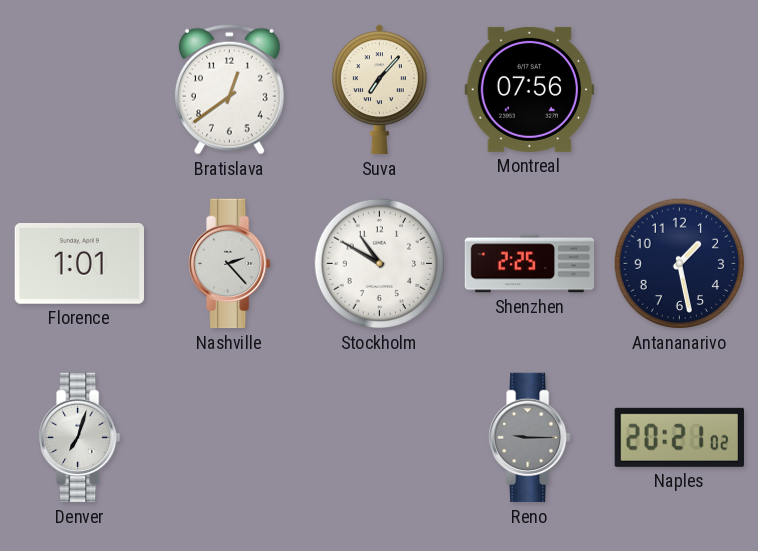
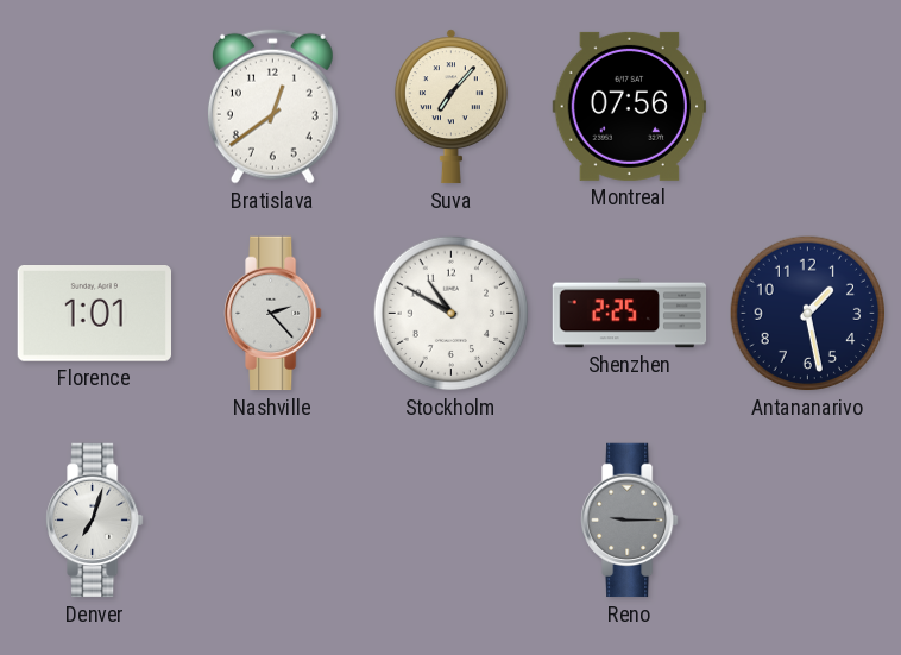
Naples: 20:21 -> none
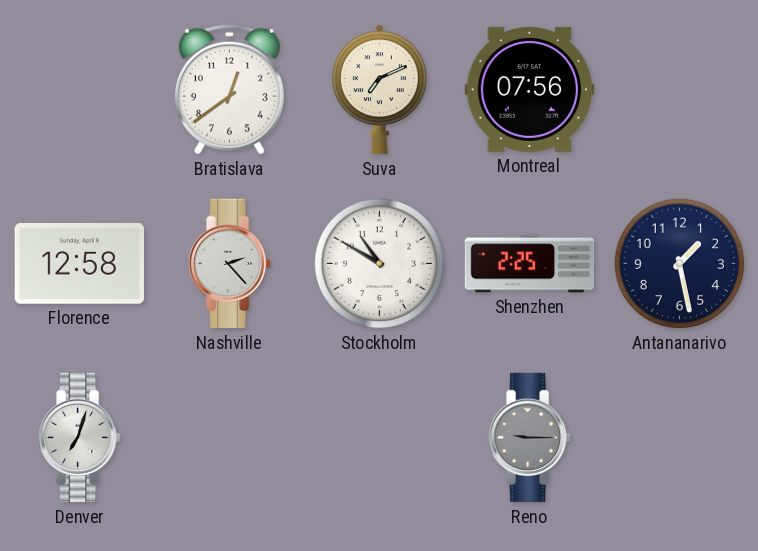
Suva: 7:07 -> 7:11
Florence: 1:01 -> 12:58
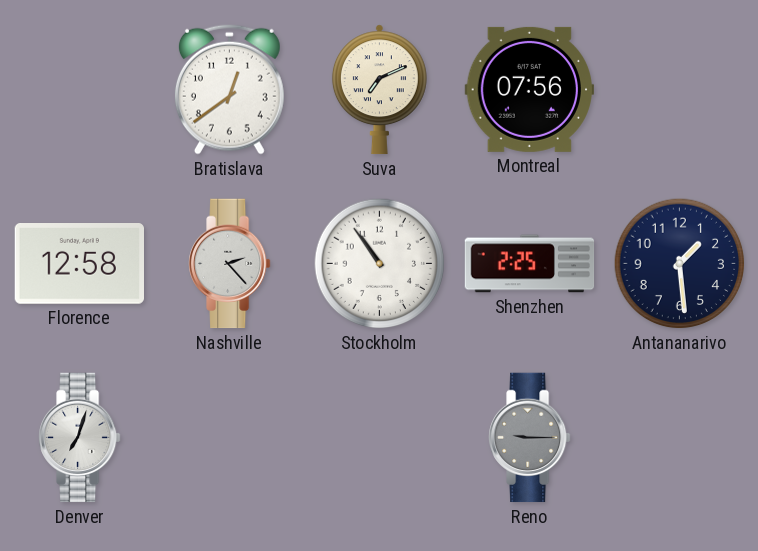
Stockholm: 10:50 -> 10:54
Antananarivo: 1:28 -> 1:29
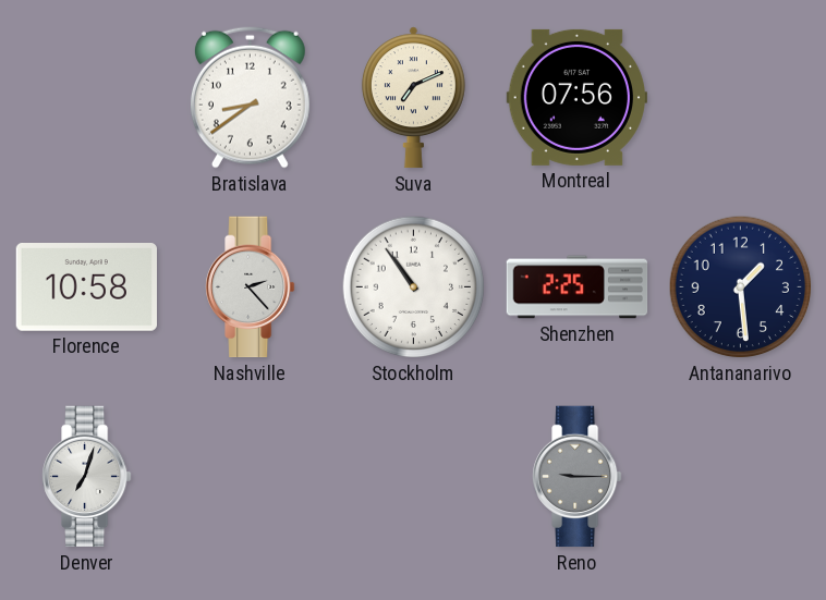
Bratislava: 12:39 -> 8:39
Florence: 12:58 -> 10:58
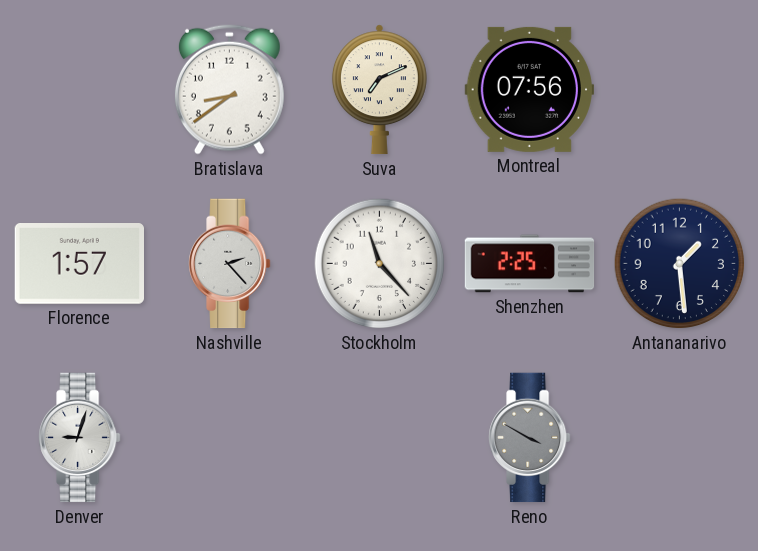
Florence: 10:58 -> 1:57
Stockholm: 10:54 -> 11:23
Denver: 7:03 -> 9:03
Reno: 9:15 -> 3:50
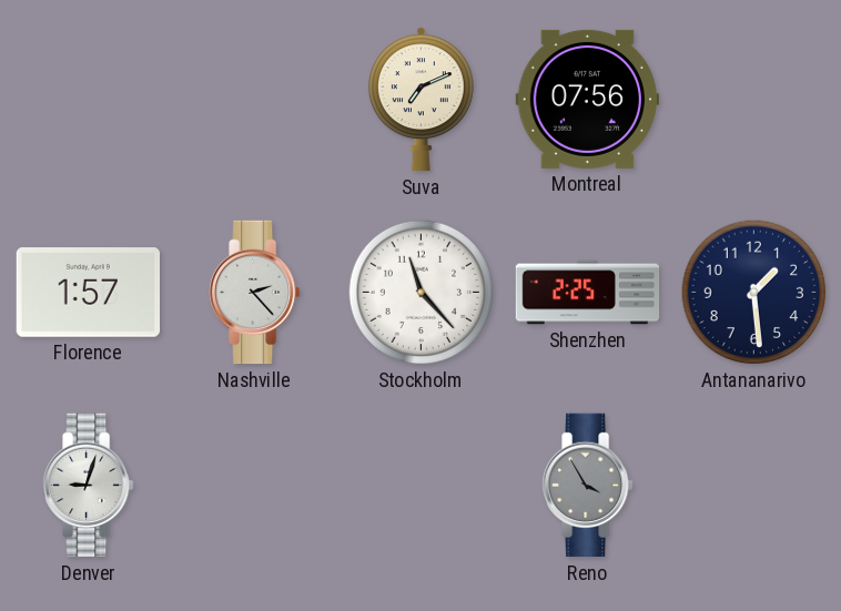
Bratislava: 8:39 -> none
Reno: 3:50 -> 3:55
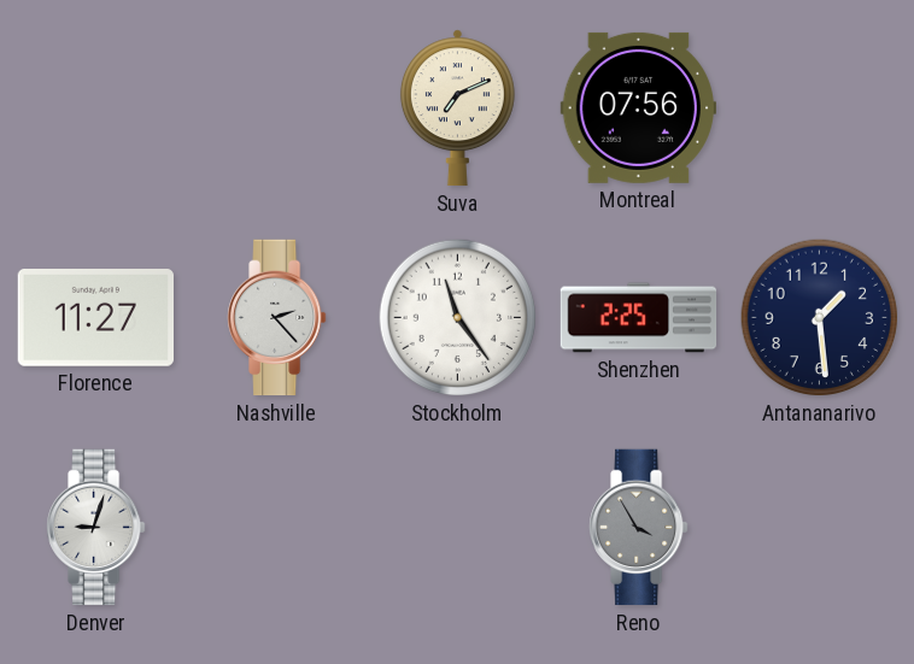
Florence: 1:57 -> 11:27
Stockholm: 11:23 -> 11:24
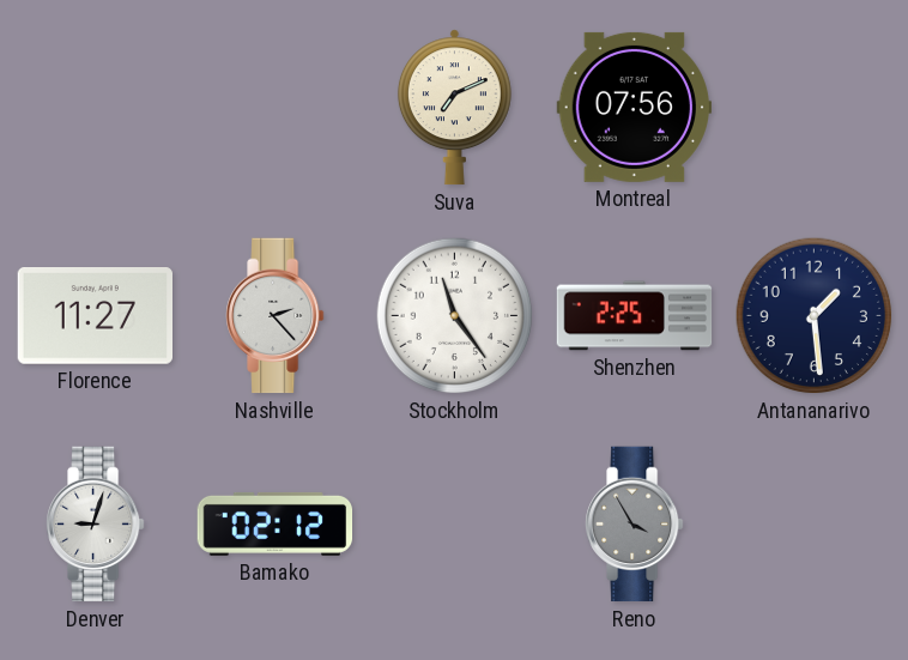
Bamako: none -> 02:12
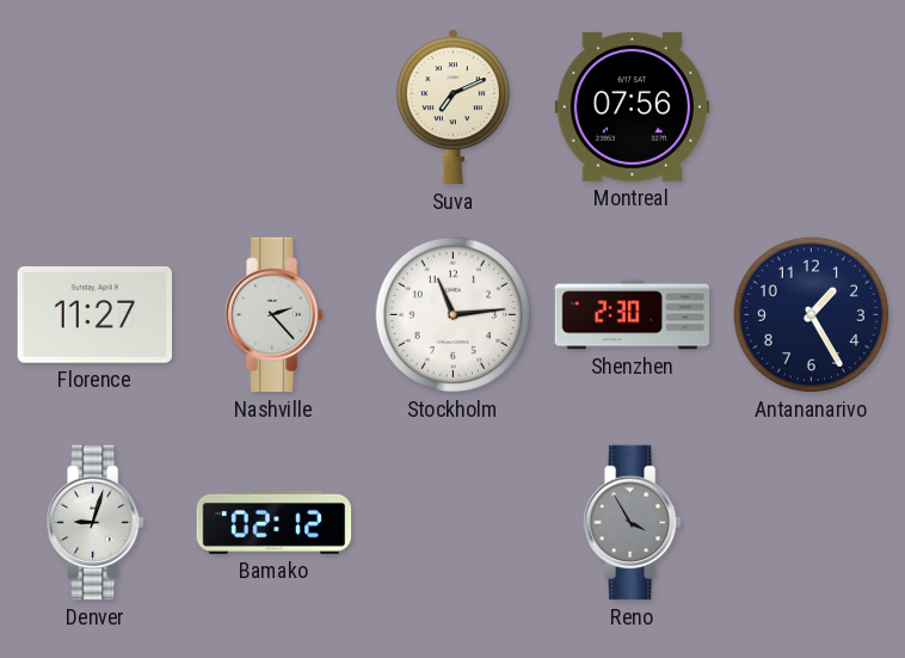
Stockholm: 11:24 -> 11:14
Shenzhen: 2:25 -> 2:30
Antananarivo: 1:29 -> 1:25
